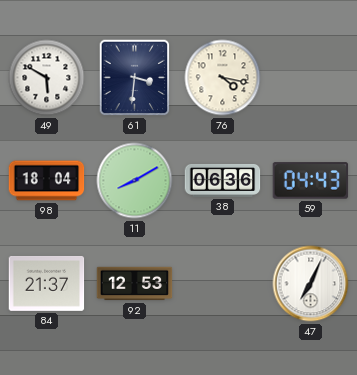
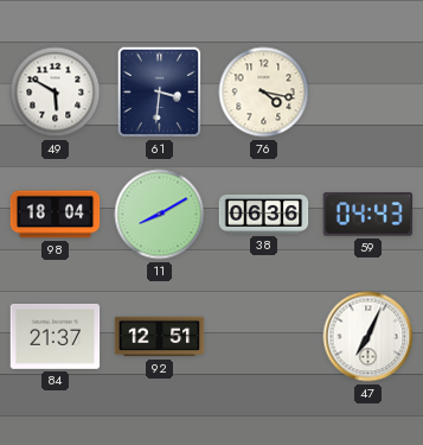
92: 12:53 -> 12:51
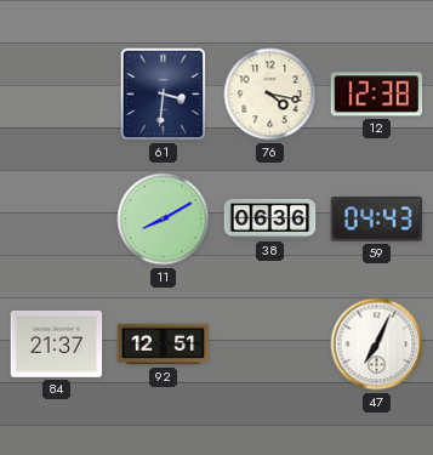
49: 5:50 -> none
12: none -> 12:38
98: 18:04 -> none
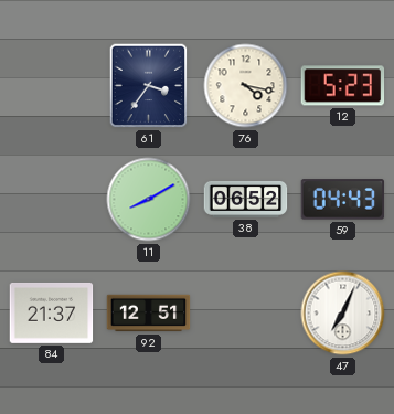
61: 3:31 -> 3:36
12: 12:38 -> 5:23
38: 06:36 -> 06:52
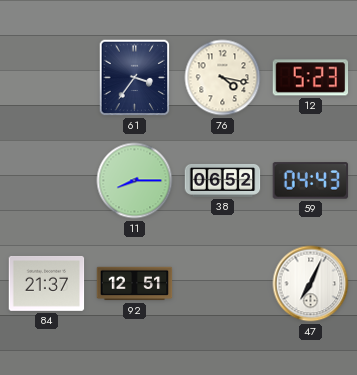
11: 8:10 -> 8:15
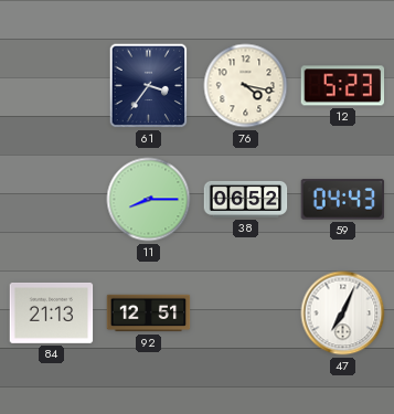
84: 21:37 -> 21:13
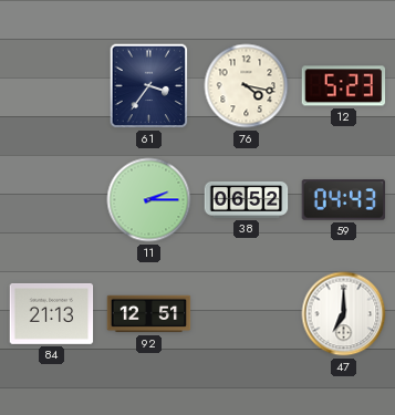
11: 8:15 -> 2:15
47: 7:04 -> 7:00
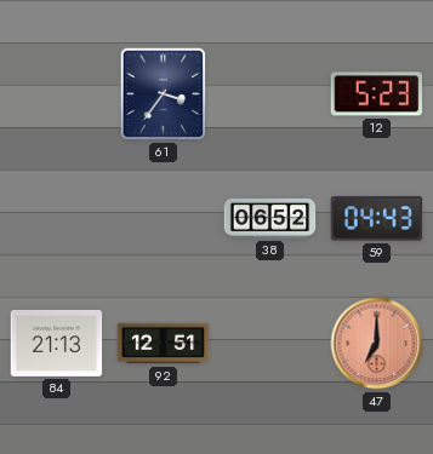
76: 4:17 -> none
11: 2:15 -> none
47 dial: white -> salmon
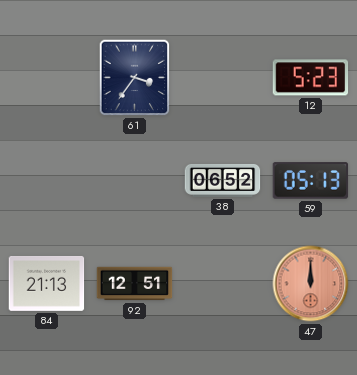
59: 04:43 -> 05:13
47: 7:00 -> 12:00
